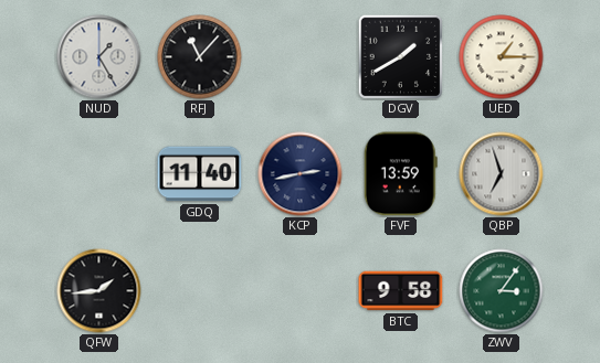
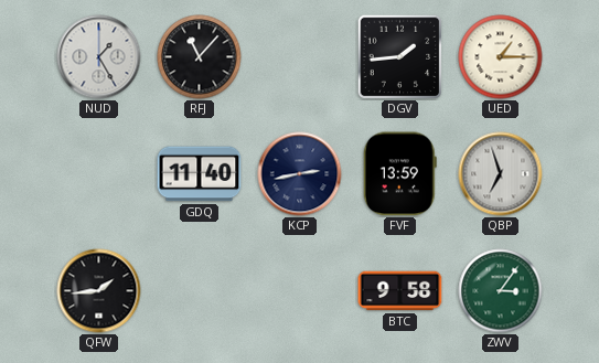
DGV: 1:40 -> 1:44
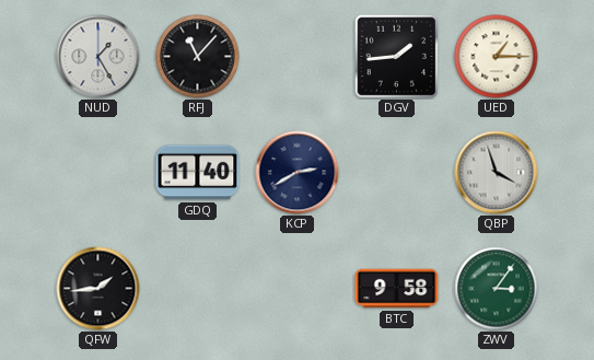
KCP: 2:43 -> 2:40
FVF: 13:59 -> none
QBP: 6:57 -> 3:57
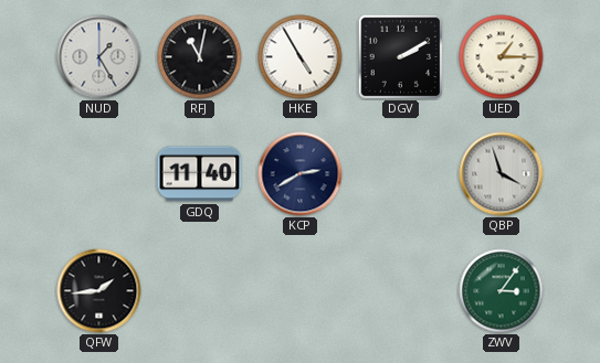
RFJ: 11:07 -> 11:02
HKE: none -> 4:55
DGV: 1:44 -> 2:10
BTC: 9:58 -> none
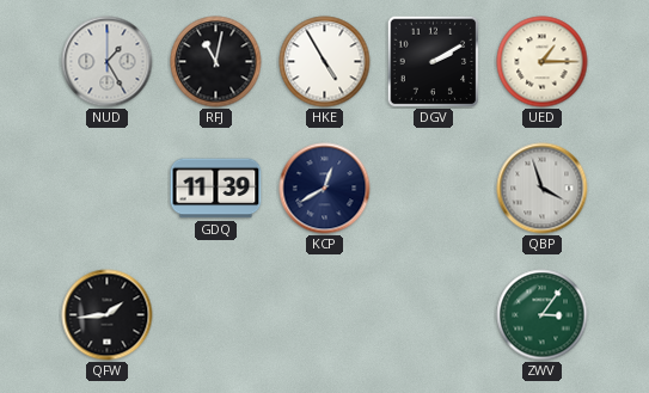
GDQ: 11:40 -> 11:39
KCP: 2:40 -> 12:40
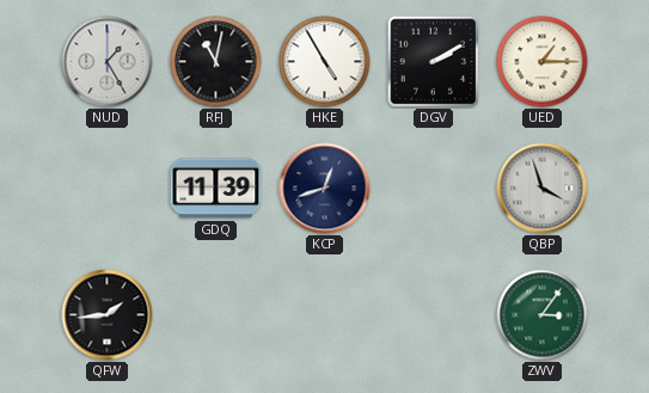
KCP: 12:40 -> 12:42
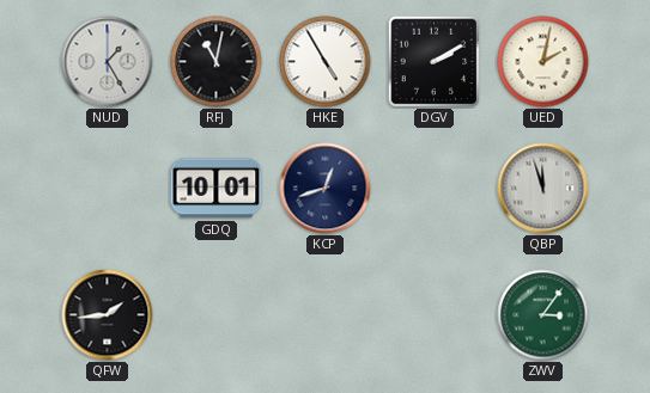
UED: 1:15 -> 2:02
GDQ: 11:39 -> 10:01
QBP: 3:57 -> 11:57
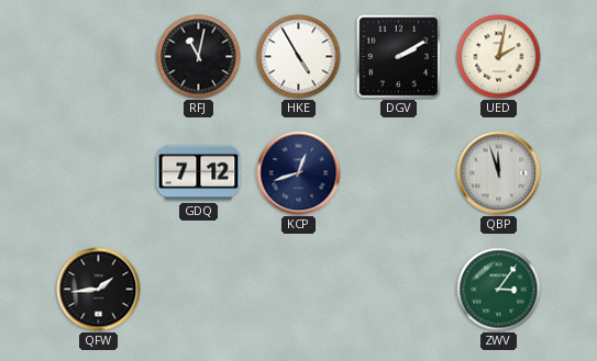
NUD: 1:25 -> none
GDQ: 10:01 -> 7:12
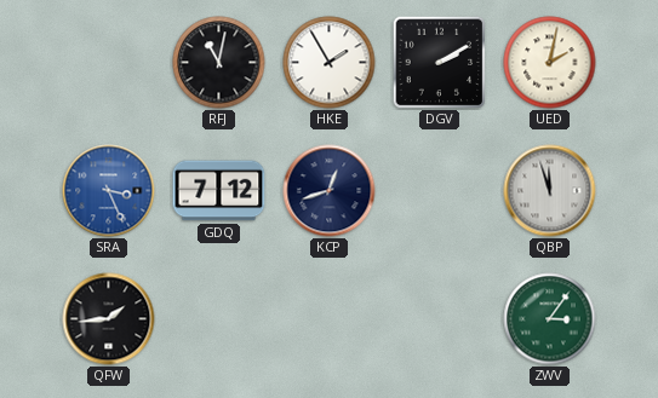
HKE: 4:55 -> 1:55
SRA: none -> 3:26
